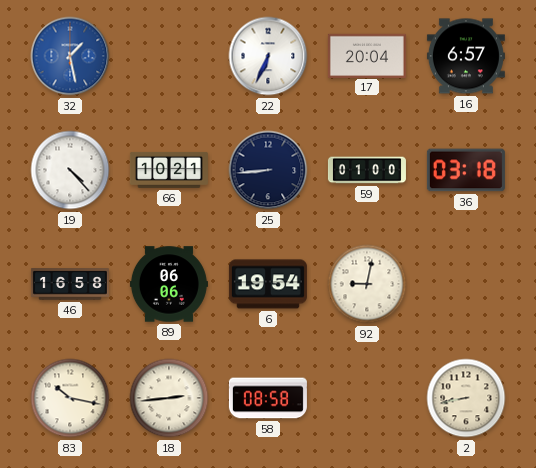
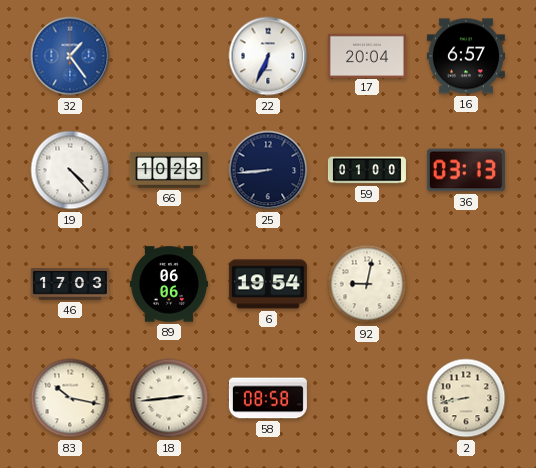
32: 1:28 -> 1:24
66: 10:21 -> 10:23
36: 03:18 -> 03:13
46: 16:58 -> 17:03
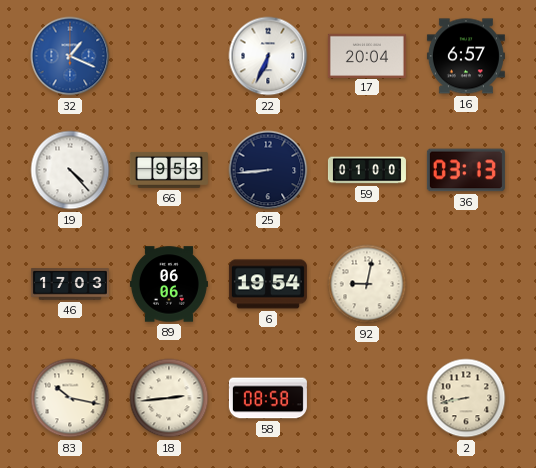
32: 1:24 -> 1:19
66: 10:23 -> 9:53
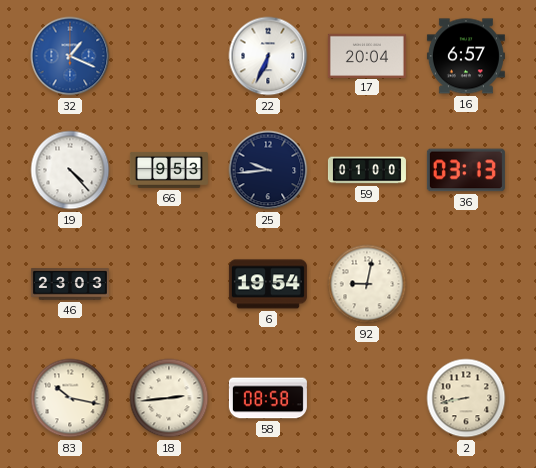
25: 8:44 -> 9:44
46: 17:03 -> 23:03
89: 06:06 -> none
